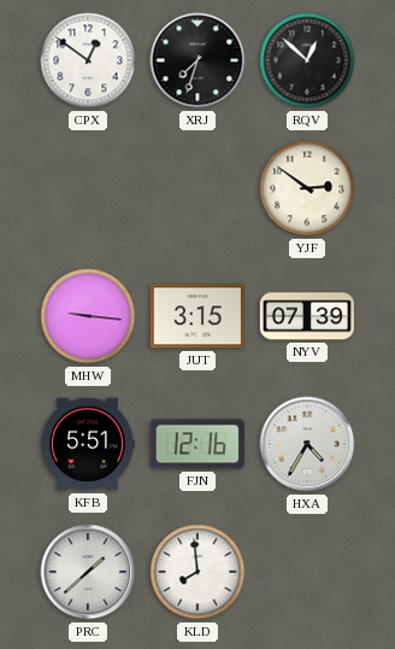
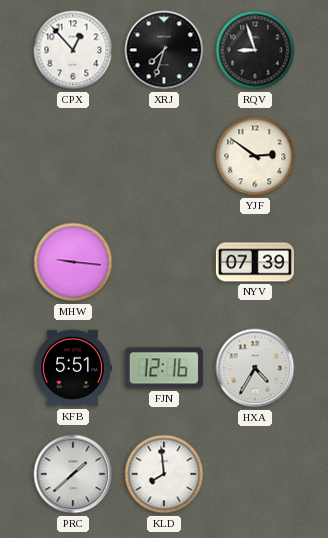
CPX: 12:51 -> 12:53
RQV: 12:52 -> 8:57
JUT: 3:15 -> none
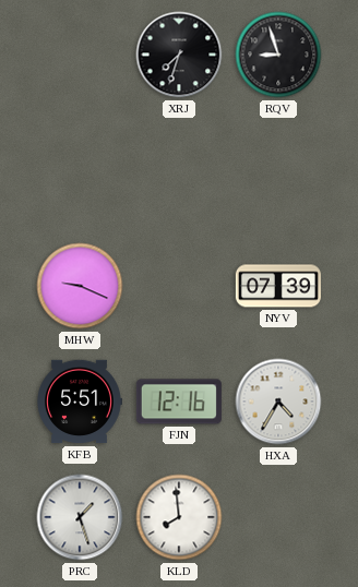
CPX: 12:53 -> none
YJF: 2:51 -> none
MHW: 9:16 -> 9:19
PRC: 1:38 -> 1:27
